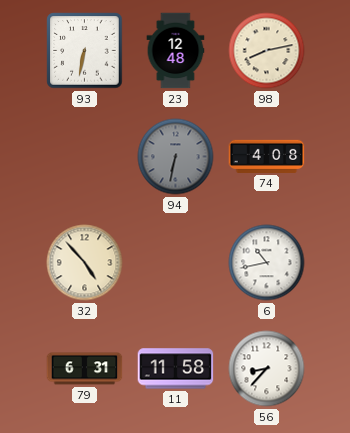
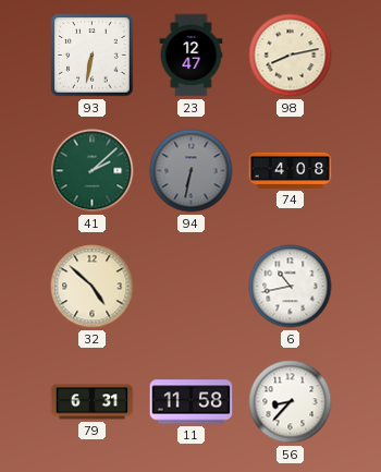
23: 12:48 -> 12:47
41: none -> 2:08
32: 4:53 -> 4:52
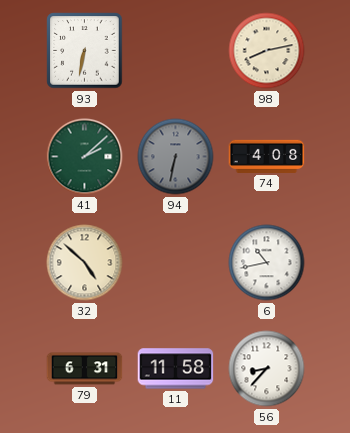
23: 12:47 -> none
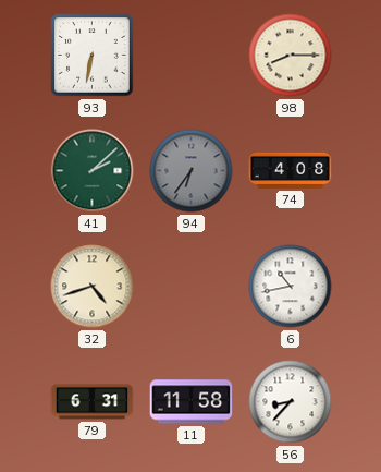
98: 8:13 -> 8:15
94: 6:32 -> 6:36
32: 4:52 -> 4:42
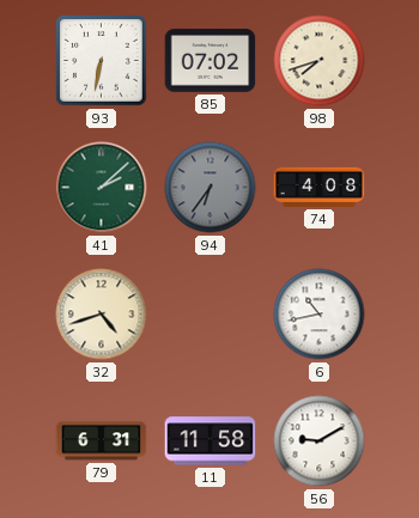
85: none -> 07:02
98: 8:15 -> 7:42
56: 8:37 -> 9:10
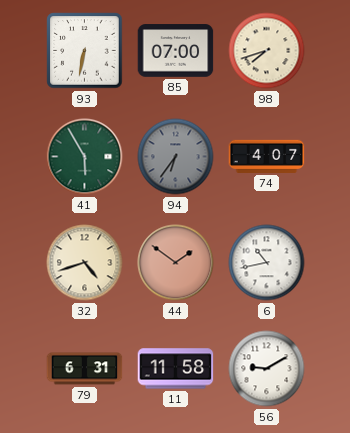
85: 07:02 -> 07:00
41: 2:08 -> 5:55
74: 4:08 -> 4:07
44: none -> 1:51
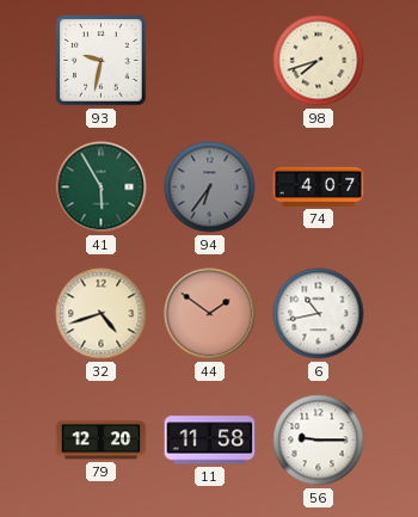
93: 6:32 -> 9:32
85: 07:00 -> none
79: 6:31 -> 12:20
56: 9:10 -> 9:15
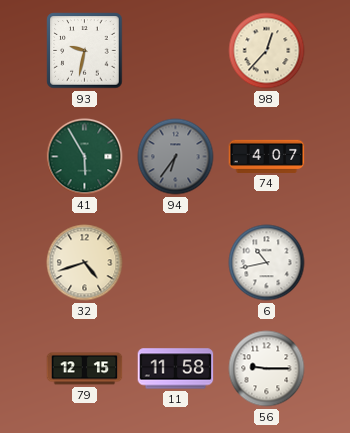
98: 7:42 -> 12:37
44: 1:51 -> none
79: 12:20 -> 12:15
